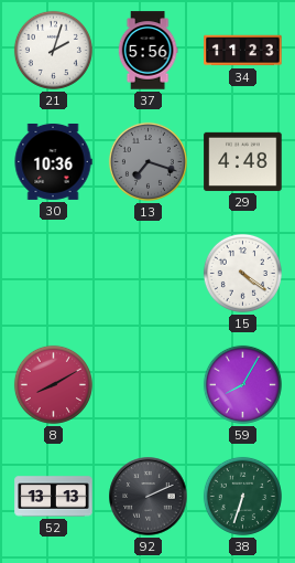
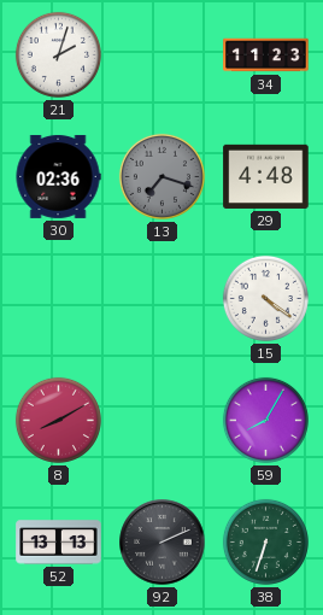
37: 5:56 -> none
30: 10:36 -> 02:36
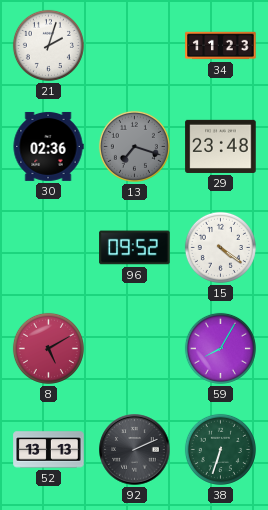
29: 4:48 -> 23:48
96: none -> 09:52
8: 8:10 -> 5:10
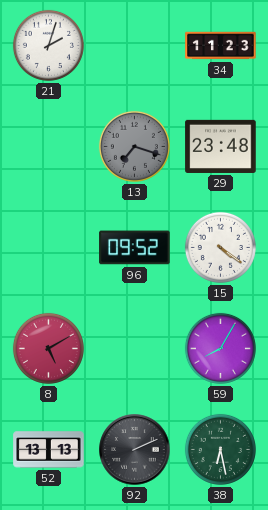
30: 02:36 -> none
38: 6:33 -> 6:28
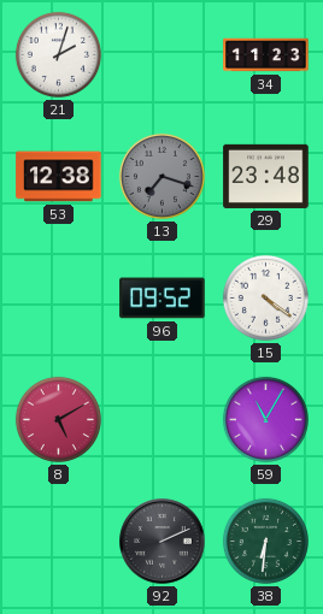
53: none -> 12:38
59: 8:05 -> 11:05
52: 13:13 -> none
38: 6:28 -> 6:31
